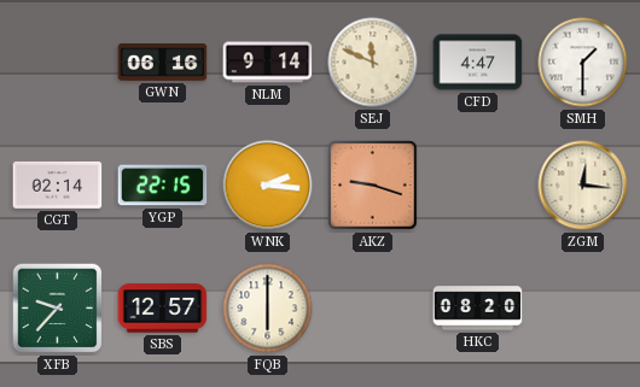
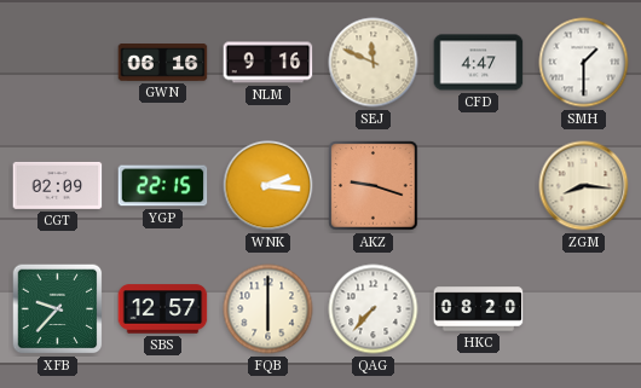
NLM: 9:14 -> 9:16
CGT: 02:14 -> 02:09
ZGM: 12:16 -> 8:16
QAG: none -> 7:37
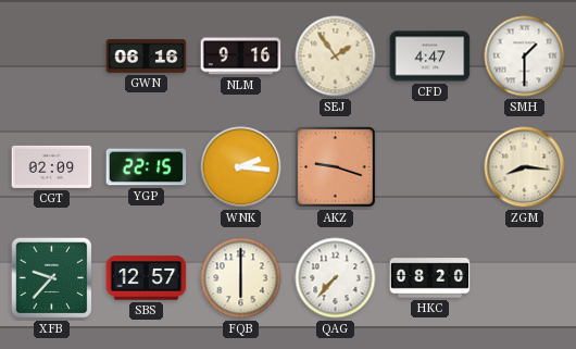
SEJ: 11:49 -> 1:54
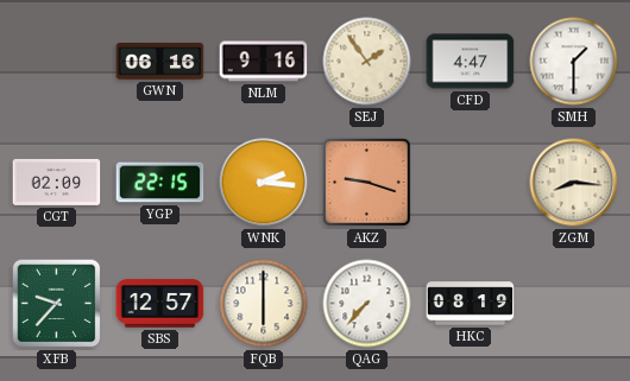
HKC: 08:20 -> 08:19
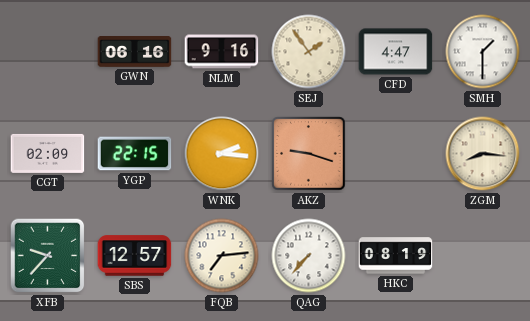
FQB: 6:00 -> 7:14
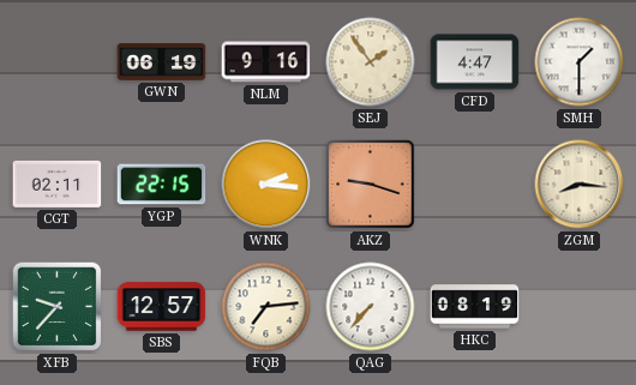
GWN: 06:16 -> 06:19
CGT: 02:09 -> 02:11
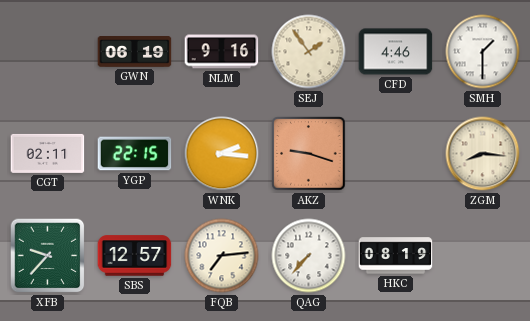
CFD: 4:47 -> 4:46
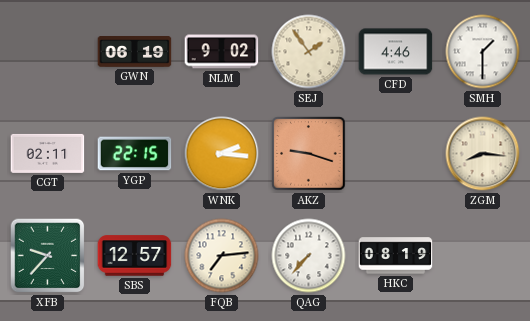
NLM: 9:16 -> 9:02
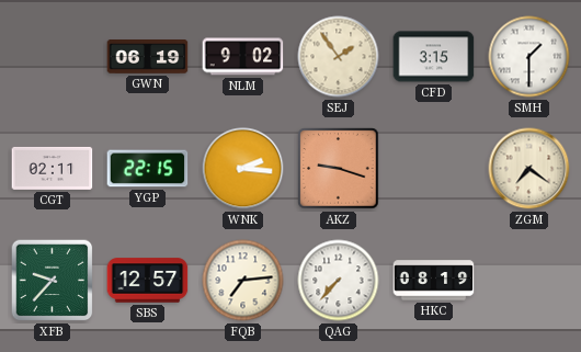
CFD: 4:46 -> 3:15
ZGM: 8:16 -> 7:21
